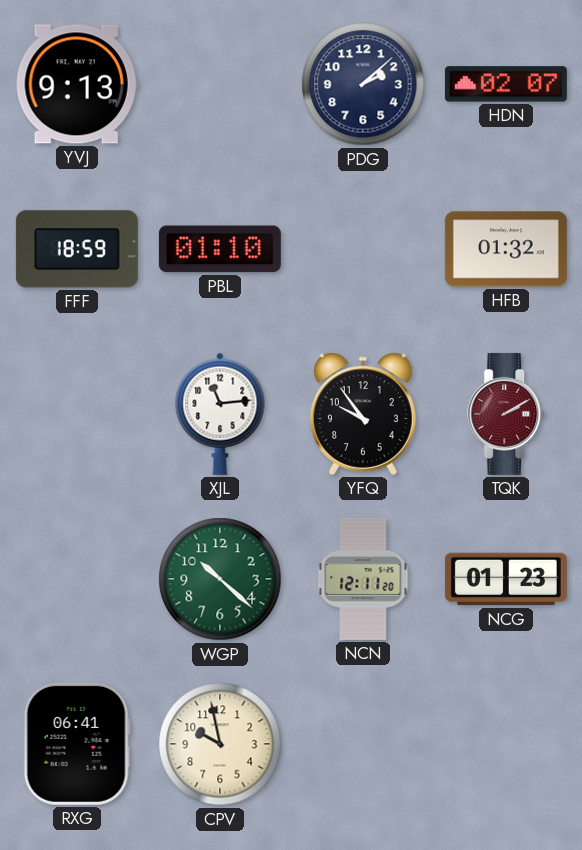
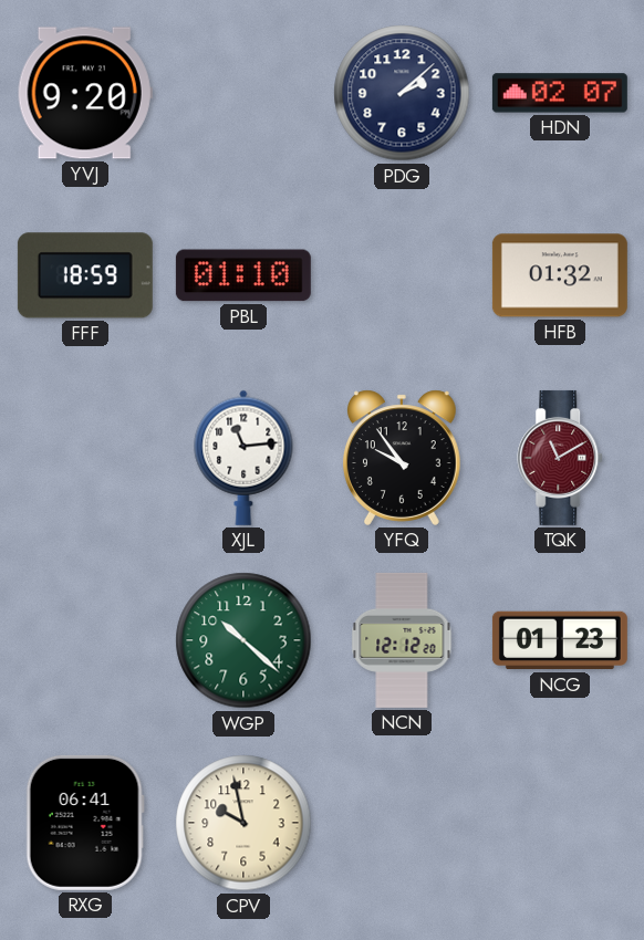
YVJ: 9:13 -> 9:20
TQK: 2:10 -> 11:10
NCN: 12:11 -> 12:12
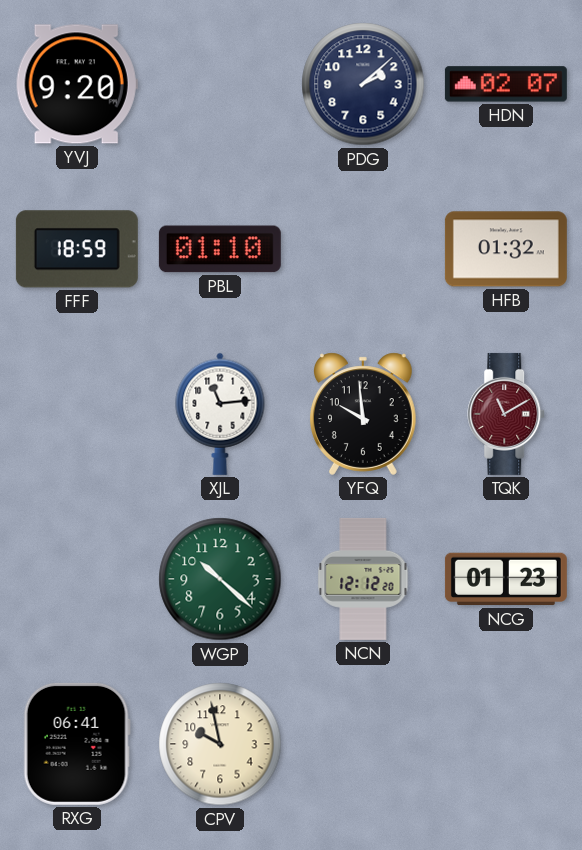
YFQ: 9:54 -> 9:59
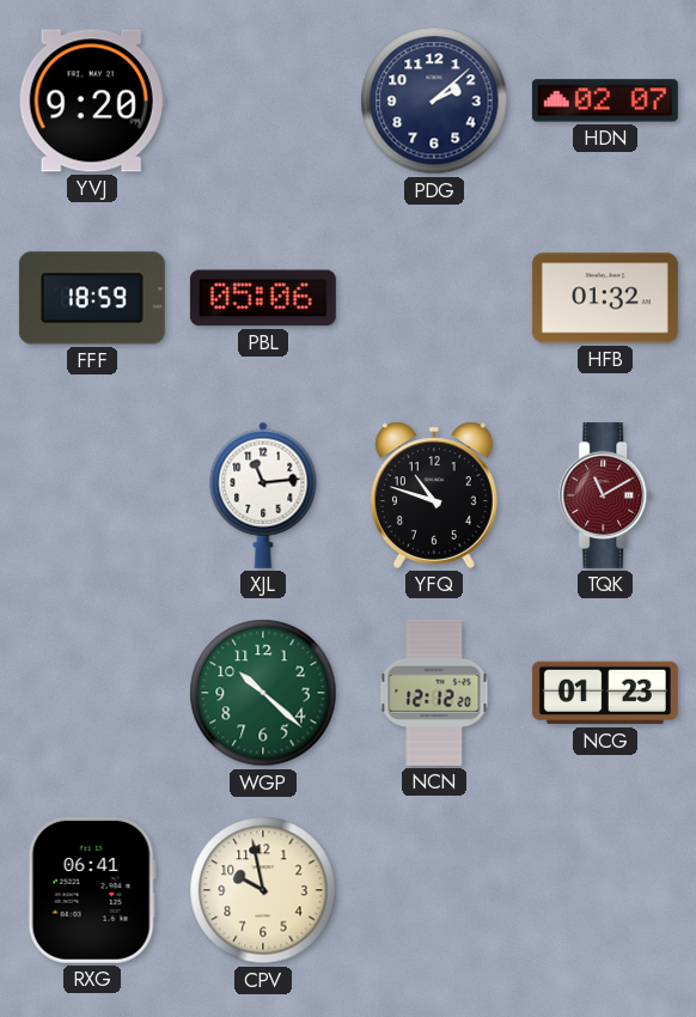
PBL: 01:10 -> 05:06
YFQ: 9:59 -> 10:48
